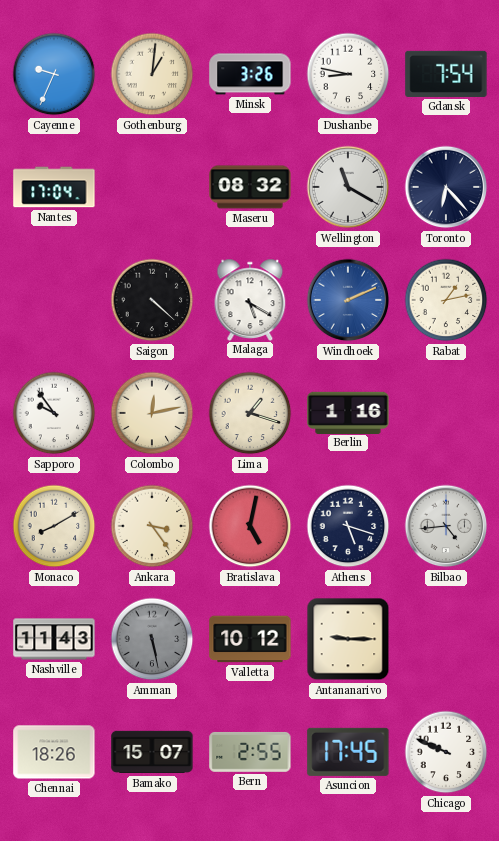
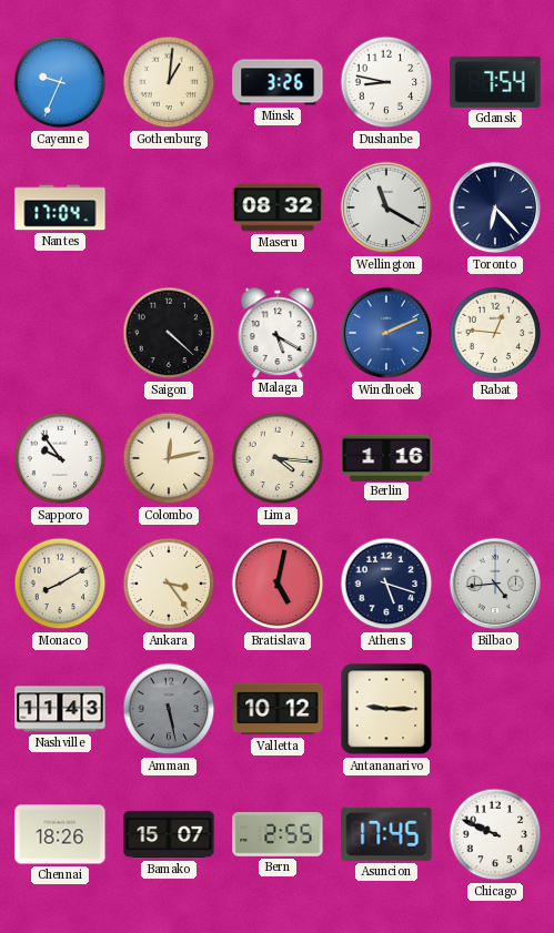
Rabat: 1:13 -> 12:46
Lima: 1:18 -> 4:16
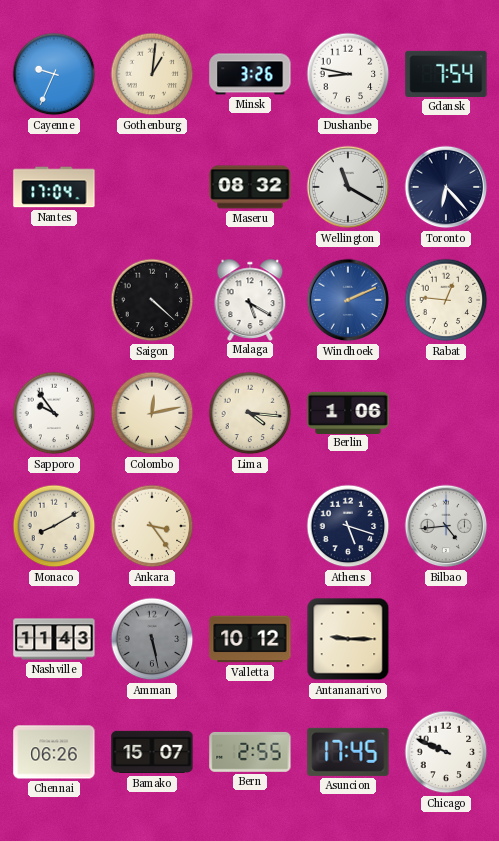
Berlin: 1:16 -> 1:06
Bratislava: 5:02 -> none
Chennai: 18:26 -> 06:26
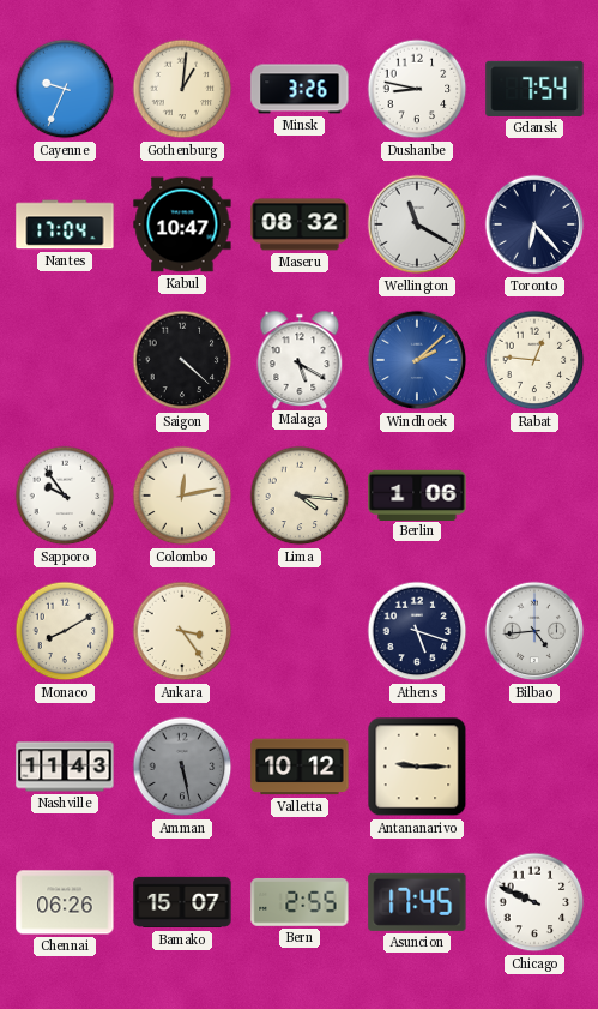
Kabul: none -> 10:47
Windhoek: 2:11 -> 2:08
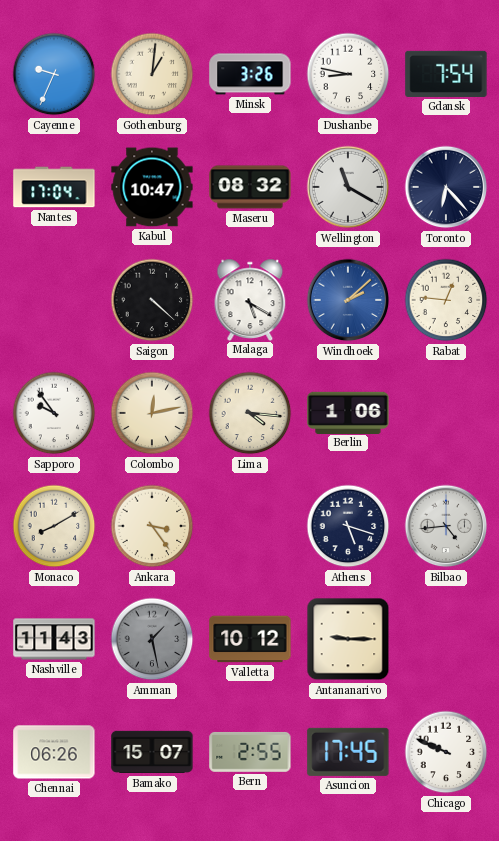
Amman: 5:28 -> 1:28
